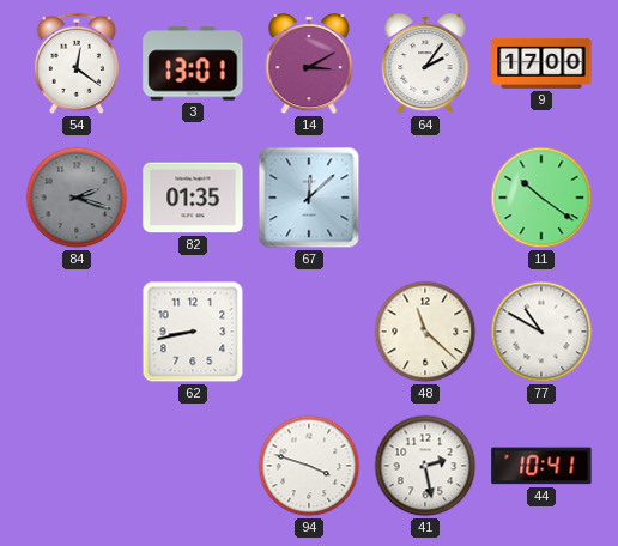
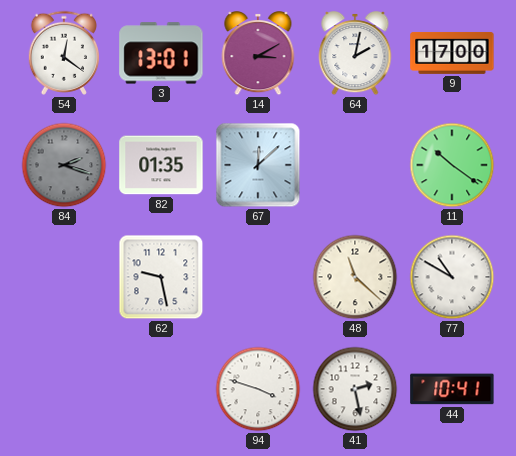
64: 2:06 -> 2:02
62: 8:43 -> 9:28
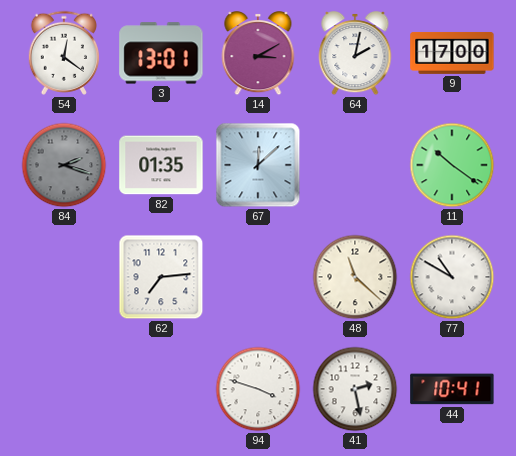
62: 9:28 -> 7:14
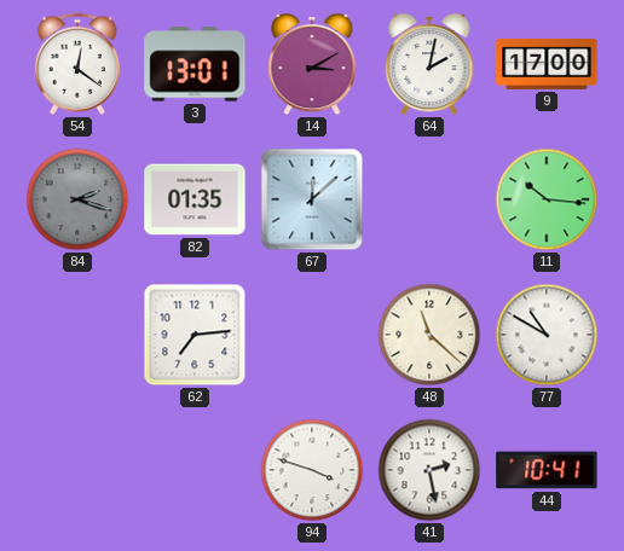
11: 10:21 -> 10:16
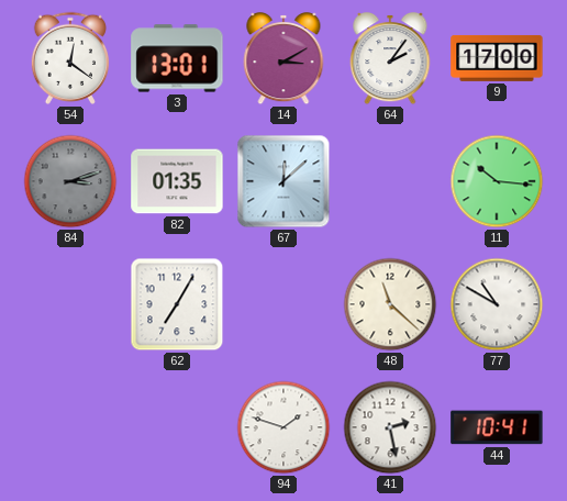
64: 2:02 -> 2:06
84: 2:18 -> 3:12
62: 7:14 -> 7:05
94: 3:48 -> 1:48
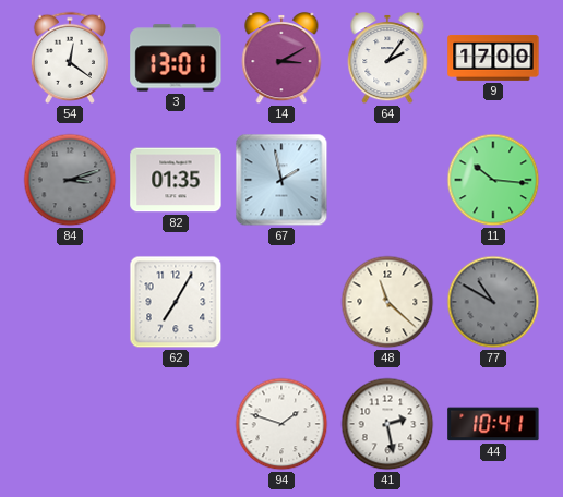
67: 12:08 -> 1:58
77 dial: white -> grey
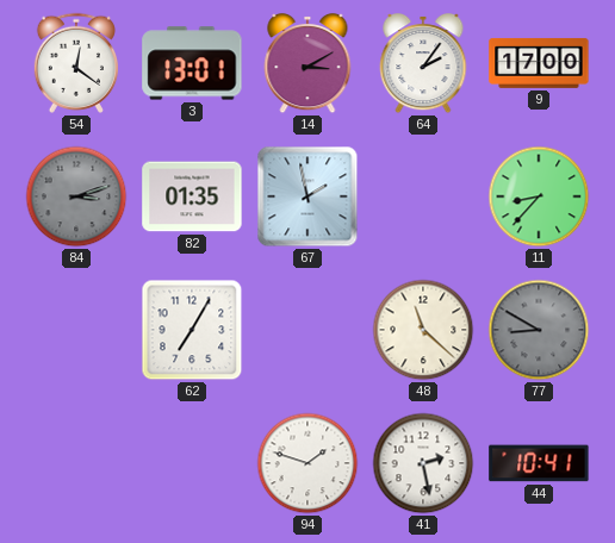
11: 10:16 -> 8:37
77: 10:50 -> 8:50
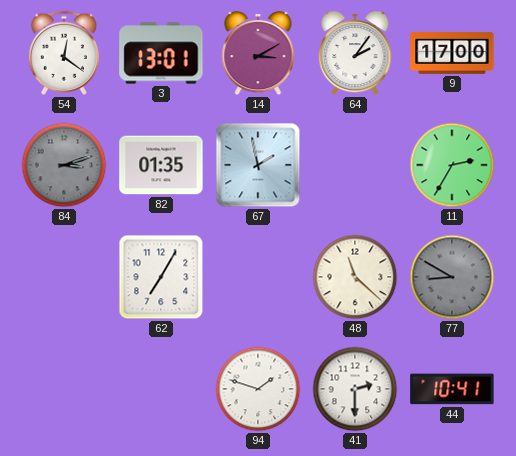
11: 8:37 -> 2:35
41: 2:28 -> 2:30
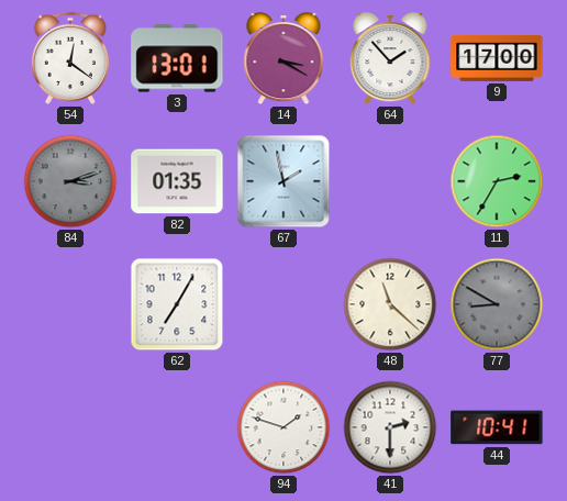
14: 3:10 -> 3:20
64: 2:06 -> 1:53
